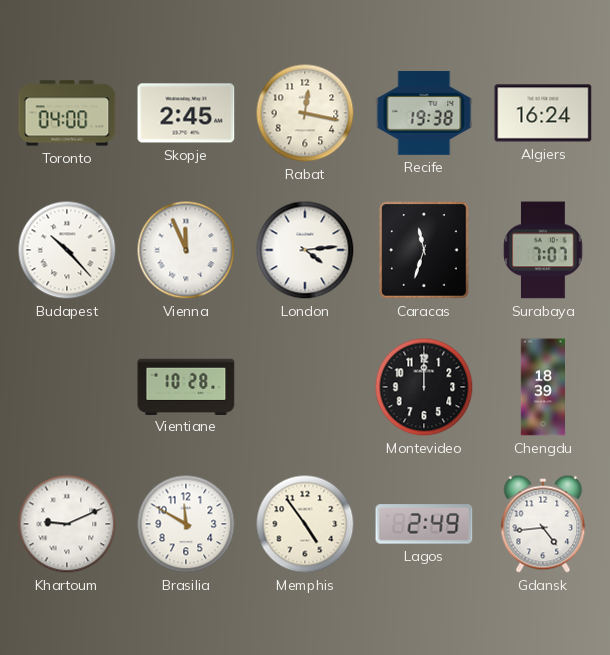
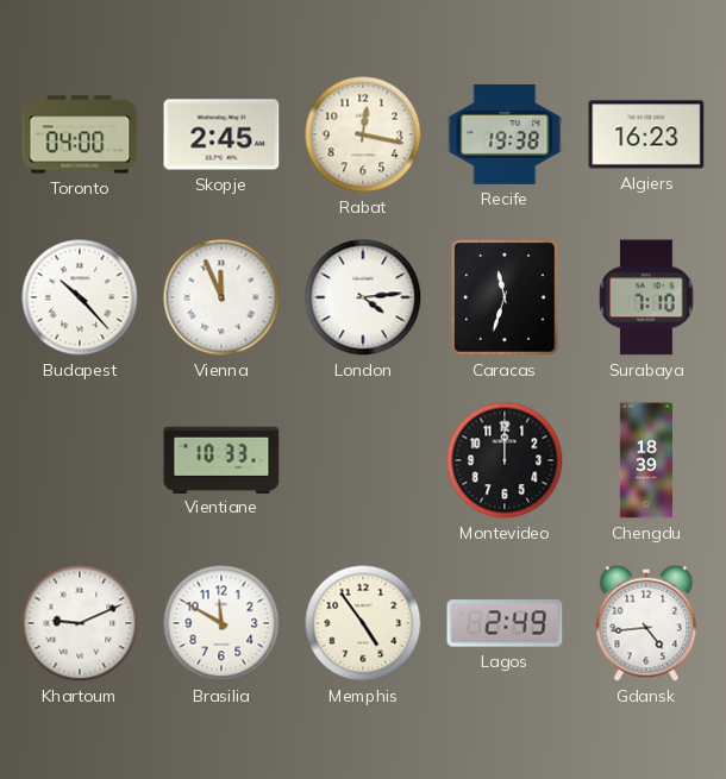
Algiers: 16:24 -> 16:23
Surabaya: 7:07 -> 7:10
Vientiane: 10:28 -> 10:33
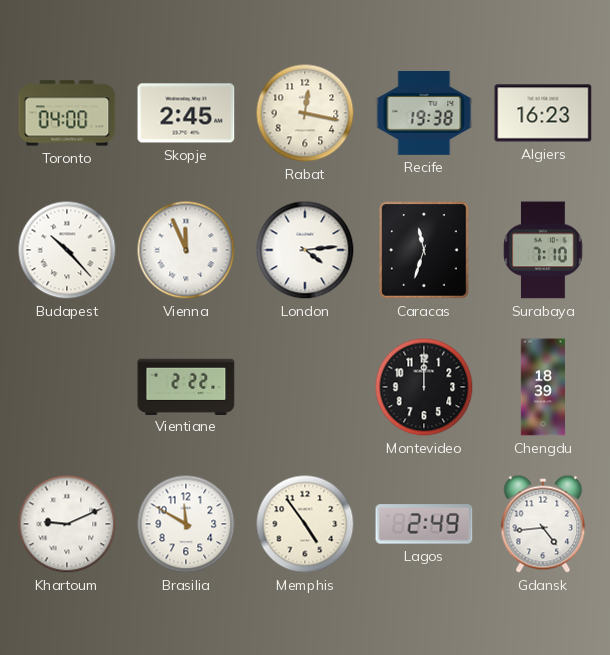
Vientiane: 10:33 -> 2:22
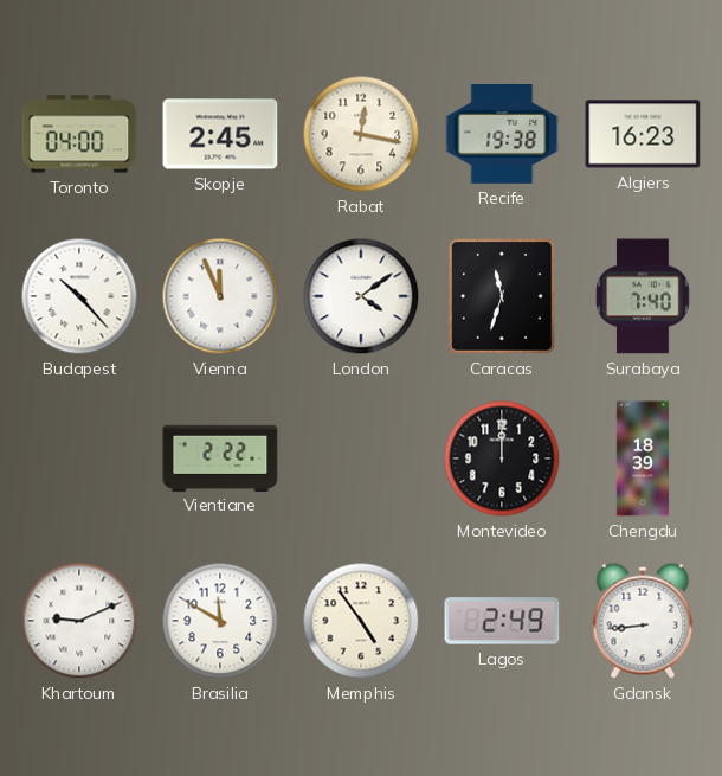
London: 4:14 -> 4:09
Surabaya: 7:10 -> 7:40
Gdansk: 4:44 -> 8:44
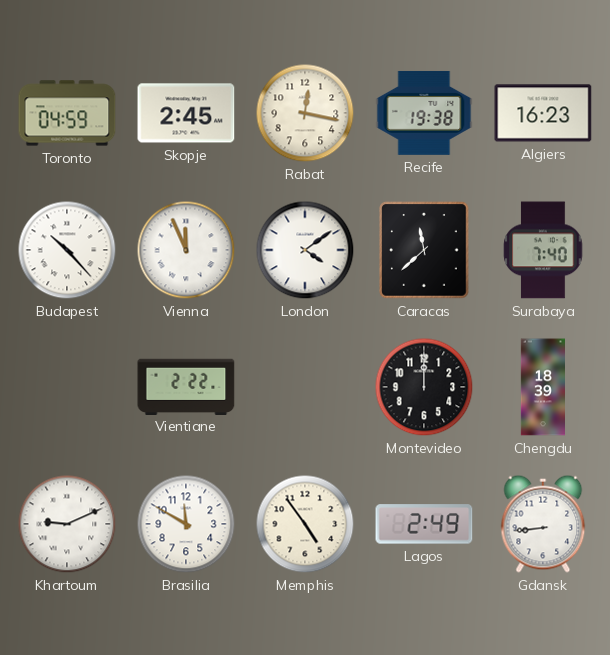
Toronto: 04:00 -> 04:59
Caracas: 11:33 -> 11:38
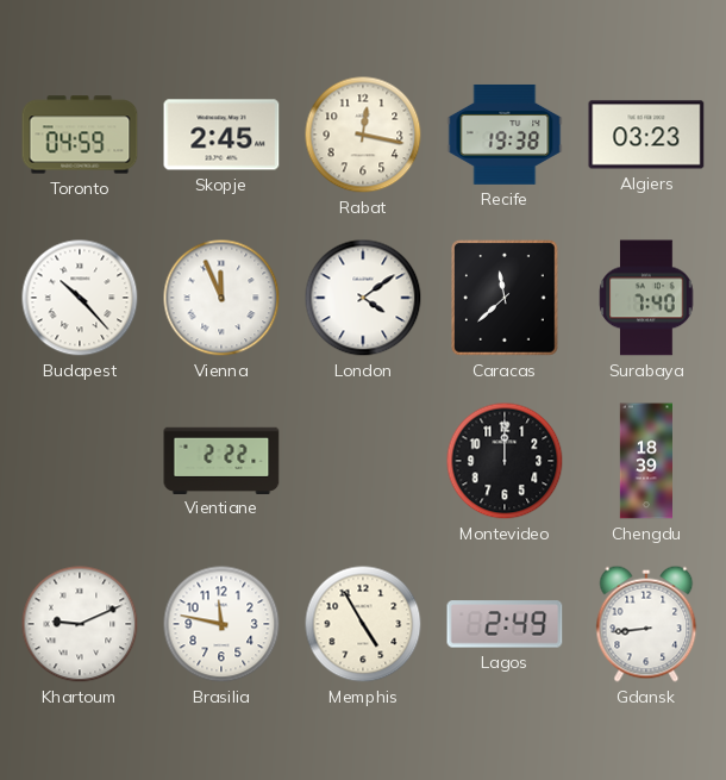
Algiers: 16:23 -> 03:23
Brasilia: 11:50 -> 11:47
Memphis: 4:54 -> 4:55
